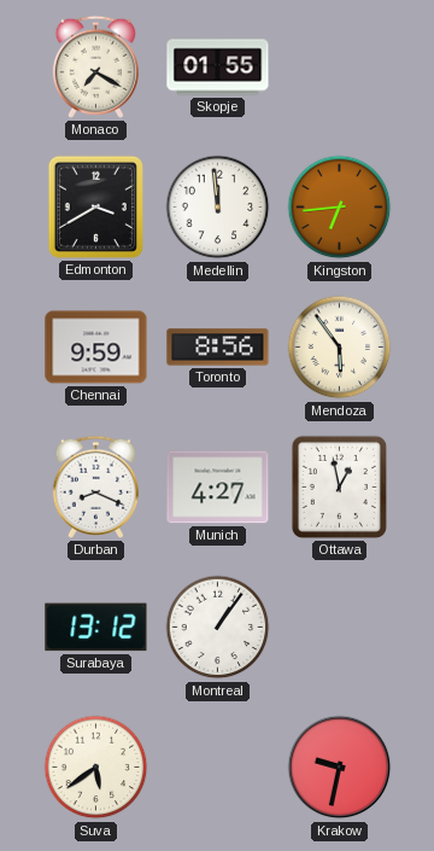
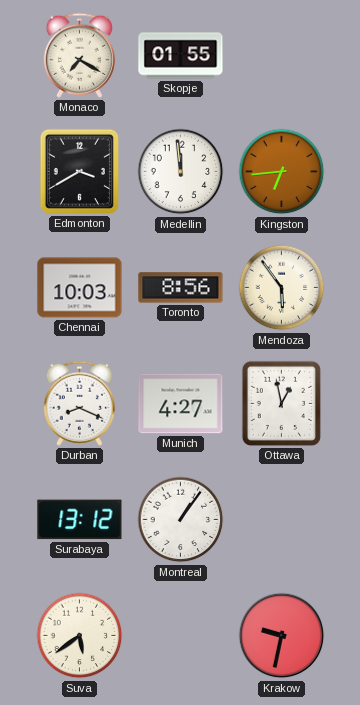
Chennai: 9:59 -> 10:03
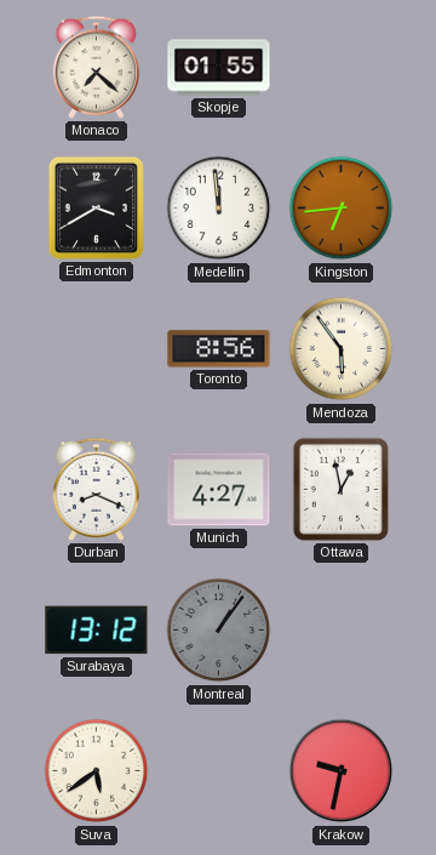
Monaco: 7:20 -> 7:22
Chennai: 10:03 -> none
Montreal dial: white -> grey
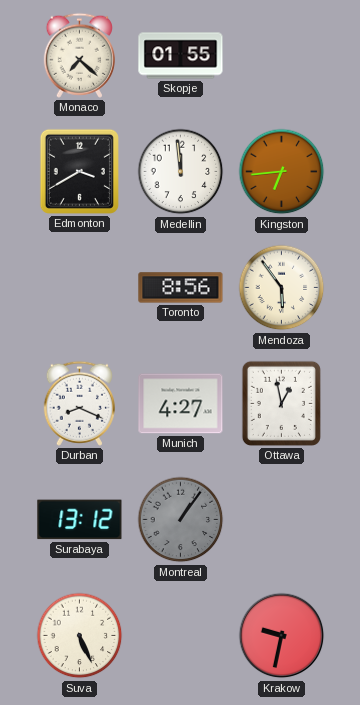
Suva: 5:39 -> 5:26
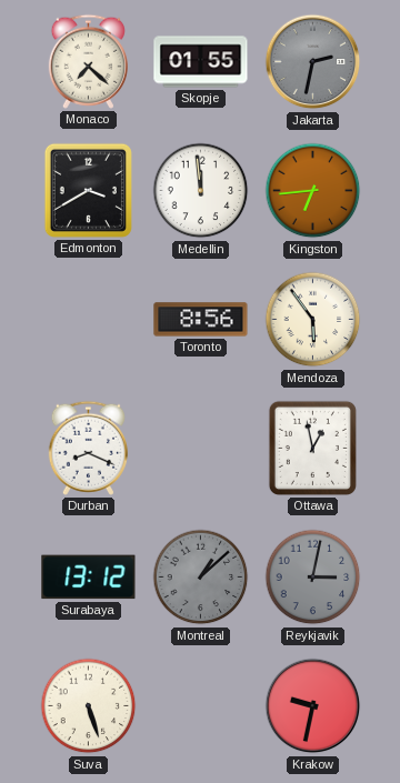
Jakarta: none -> 2:32
Munich: 4:27 -> none
Montreal: 1:06 -> 1:08
Reykjavik: none -> 3:02
Suva: 5:26 -> 5:27
